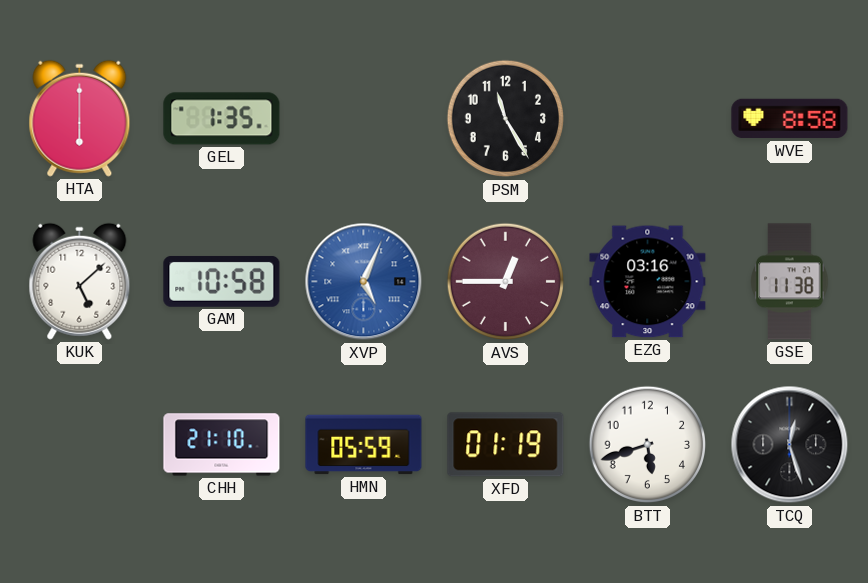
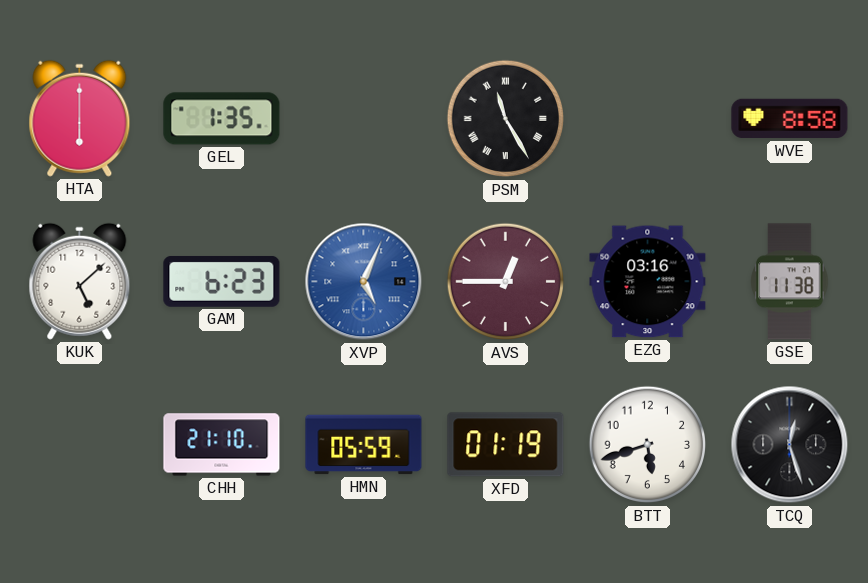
PSM numerals: Arabic -> Roman
GAM: 10:58 -> 6:23
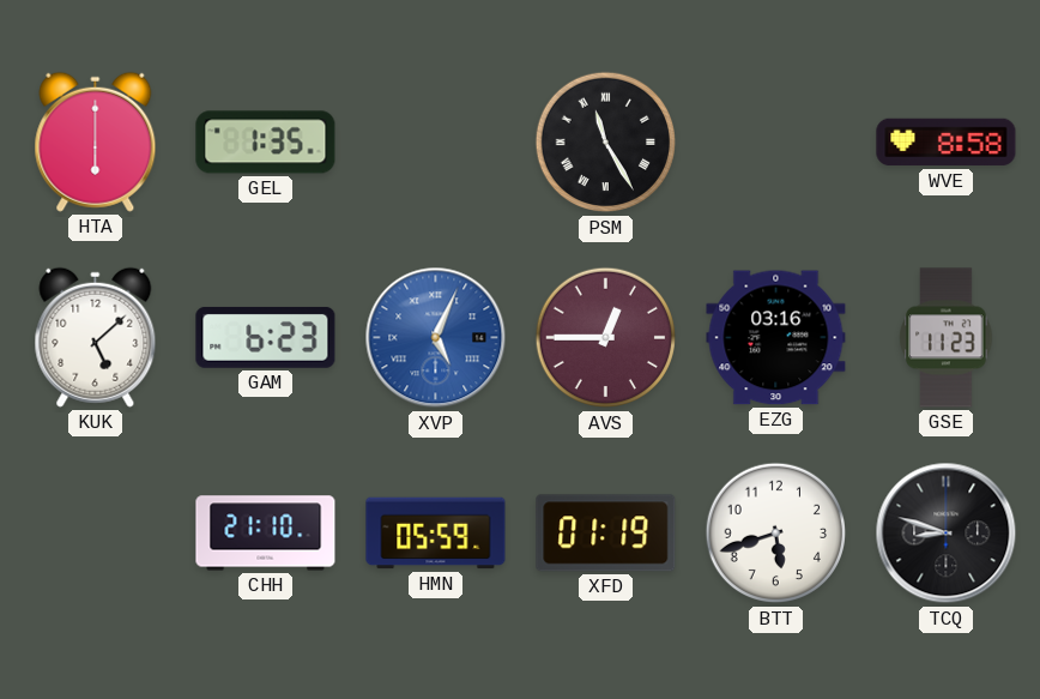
GSE: 11:38 -> 11:23
TCQ: 12:27 -> 8:48
